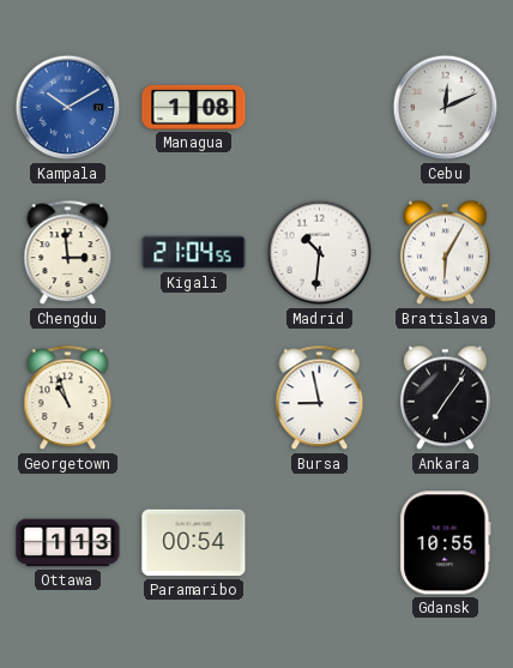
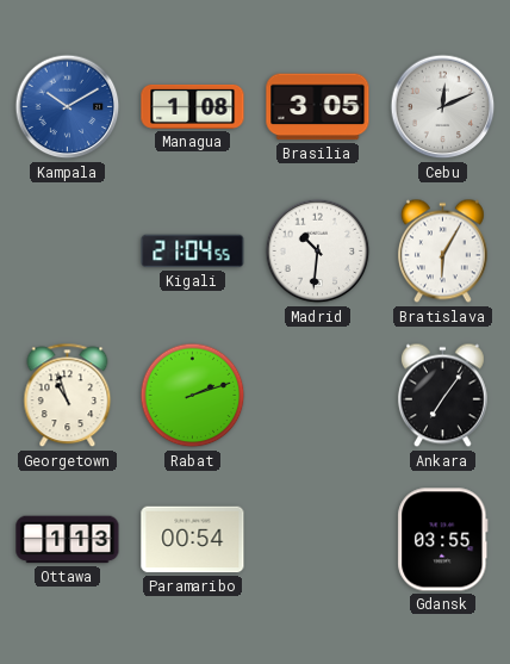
Brasilia: none -> 3:05
Chengdu: 2:59 -> none
Rabat: none -> 2:12
Bursa: 8:58 -> none
Gdansk: 10:55 -> 03:55
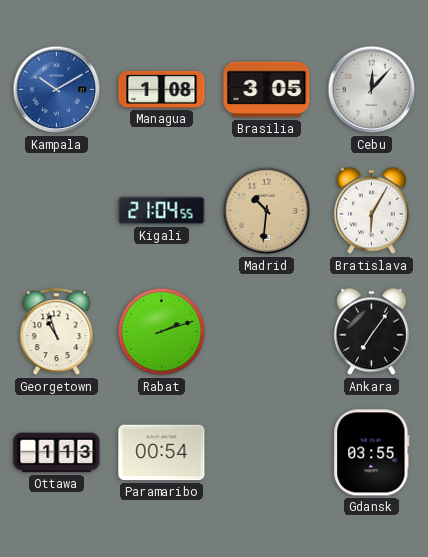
Cebu: 12:11 -> 12:07
Madrid dial: white -> champagne
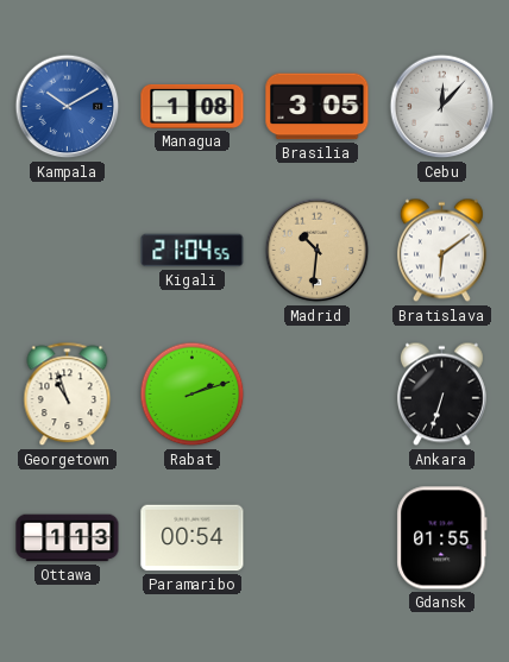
Bratislava: 6:05 -> 6:09
Ankara: 7:06 -> 6:33
Gdansk: 03:55 -> 01:55
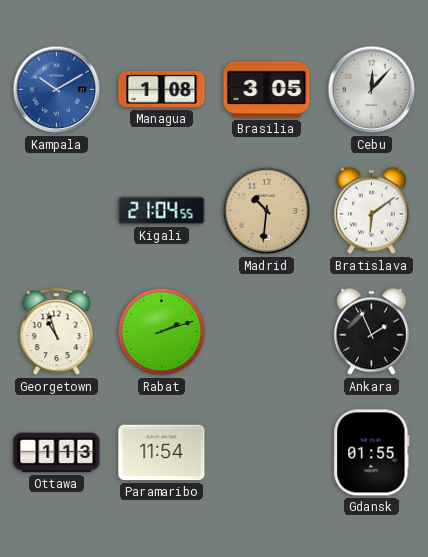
Ankara: 6:33 -> 1:56
Paramaribo: 00:54 -> 11:54
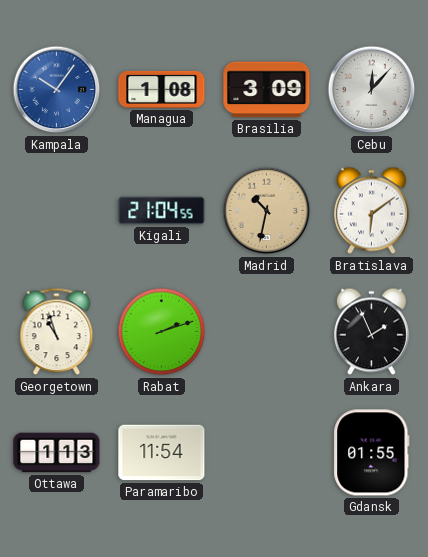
Kampala: 10:10 -> 10:06
Brasilia: 3:05 -> 3:09
Madrid: 10:31 -> 10:32
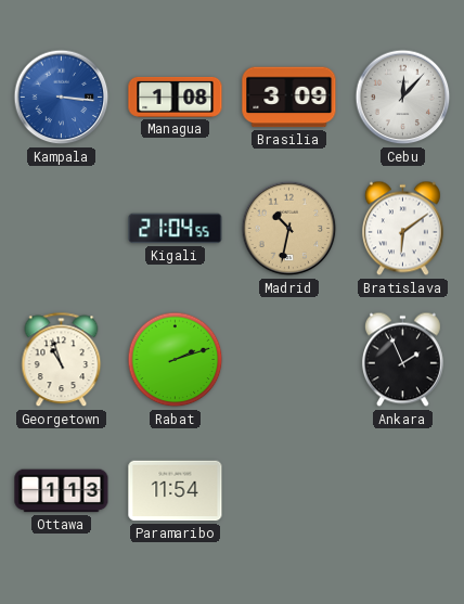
Kampala: 10:06 -> 3:16
Gdansk: 01:55 -> none
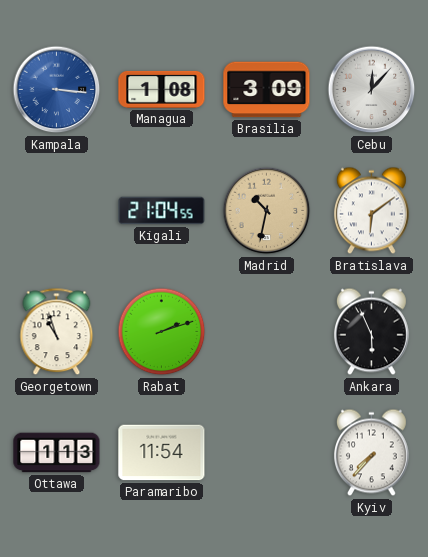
Ankara: 1:56 -> 5:56
Kyiv: none -> 7:37
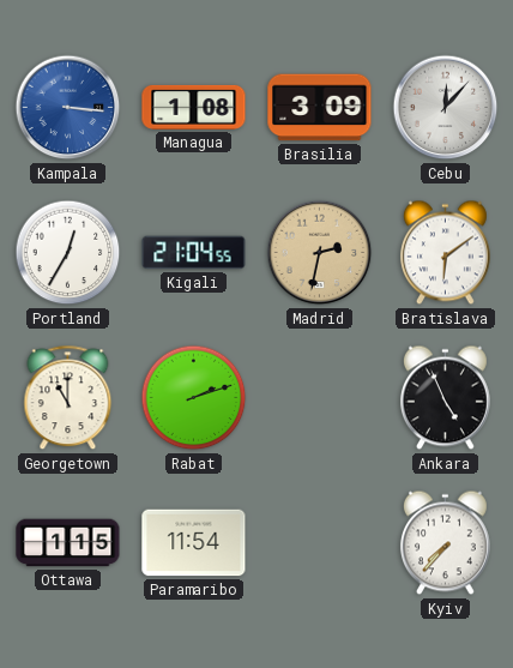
Portland: none -> 12:35
Madrid: 10:32 -> 2:32
Georgetown: 10:57 -> 11:00
Ankara: 5:56 -> 4:56
Ottawa: 1:13 -> 1:15
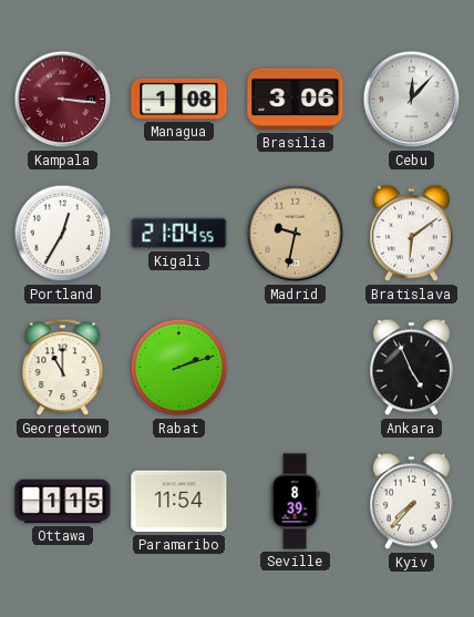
Kampala dial: blue -> burgundy
Brasilia: 3:09 -> 3:06
Madrid: 2:32 -> 9:32
Seville: none -> 8:39
